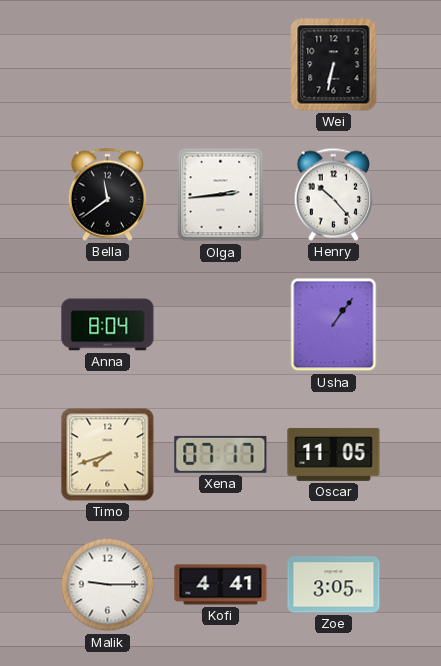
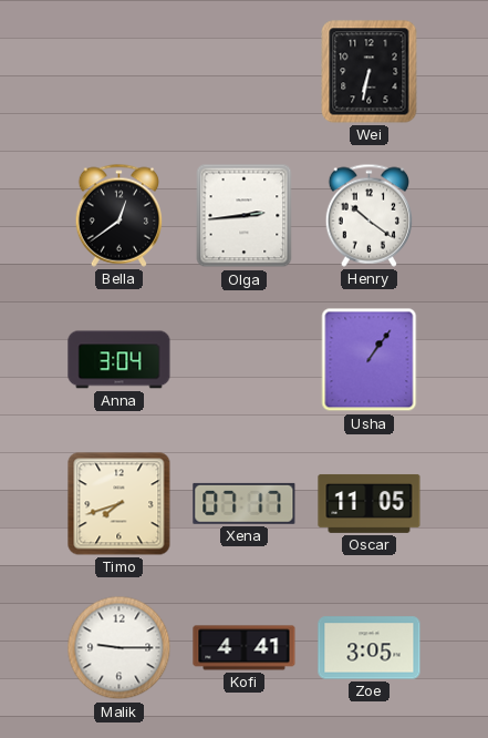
Bella: 11:39 -> 12:39
Henry: 10:23 -> 10:21
Anna: 8:04 -> 3:04
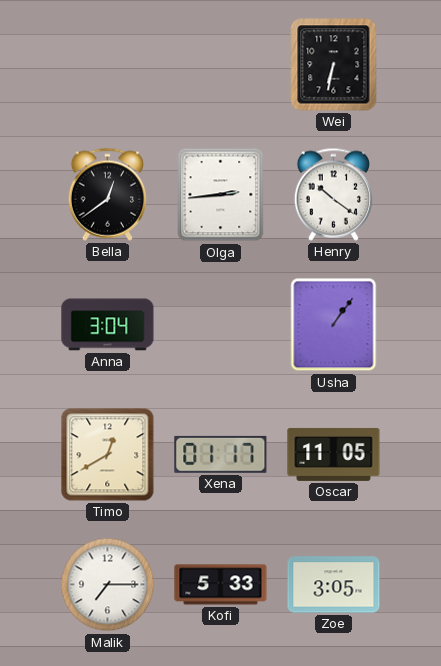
Timo: 7:42 -> 12:40
Xena: 07:17 -> 01:17
Malik: 9:15 -> 7:15
Kofi: 4:41 -> 5:33
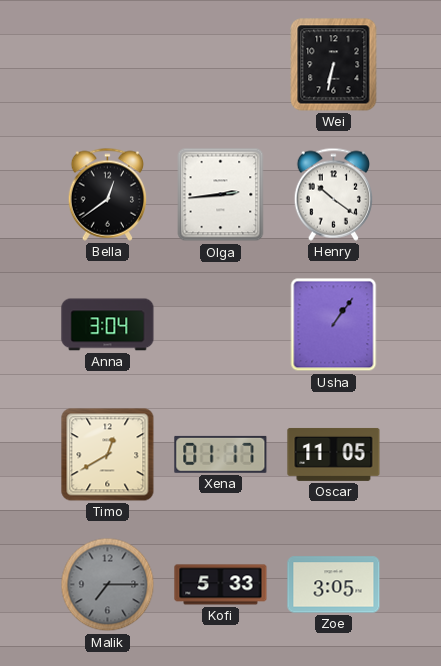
Malik dial: white -> grey
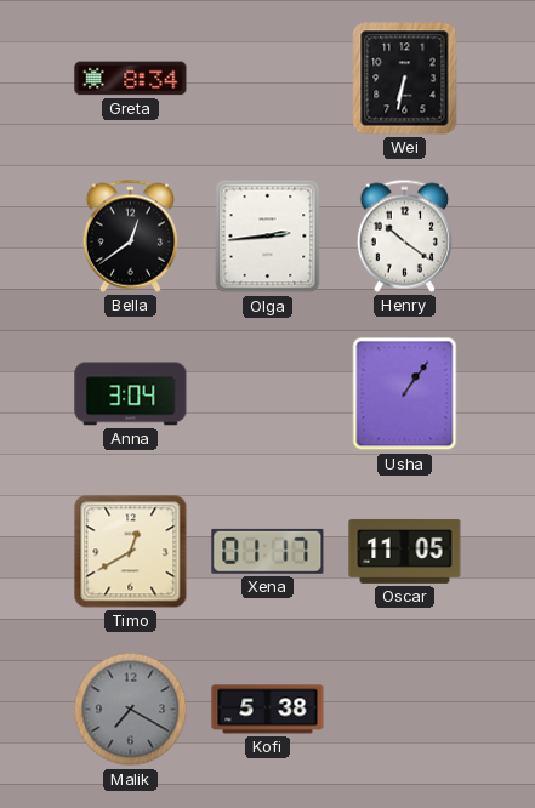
Greta: none -> 8:34
Malik: 7:15 -> 7:20
Kofi: 5:33 -> 5:38
Zoe: 3:05 -> none
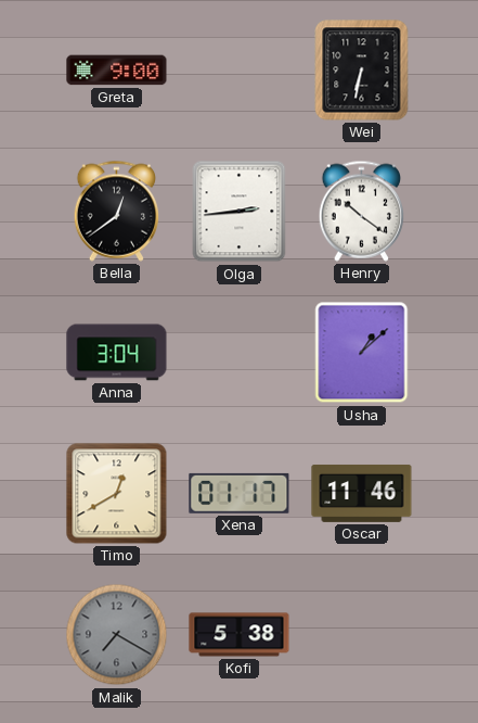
Greta: 8:34 -> 9:00
Usha: 1:06 -> 1:08
Oscar: 11:05 -> 11:46
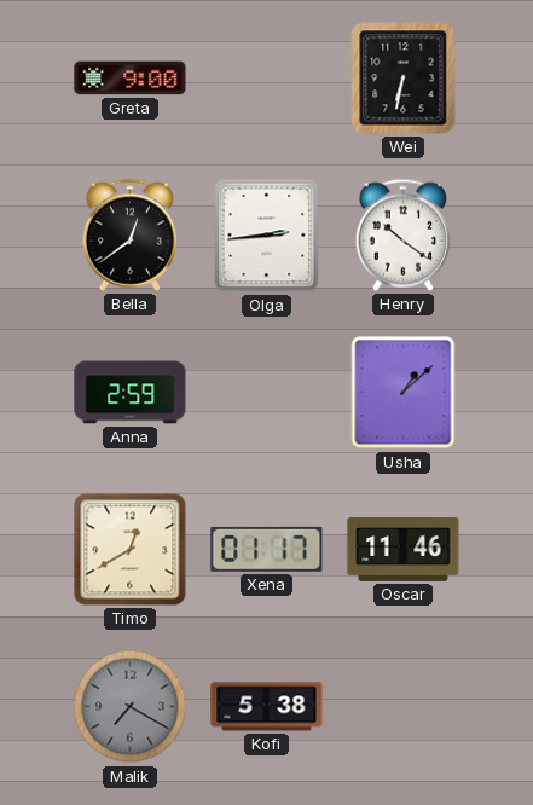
Anna: 3:04 -> 2:59
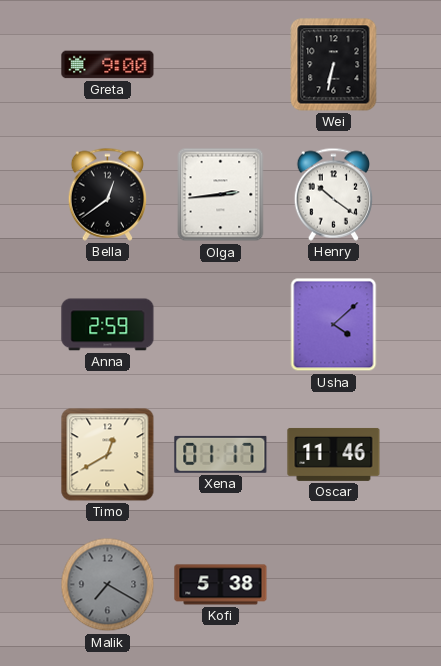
Usha: 1:08 -> 4:08
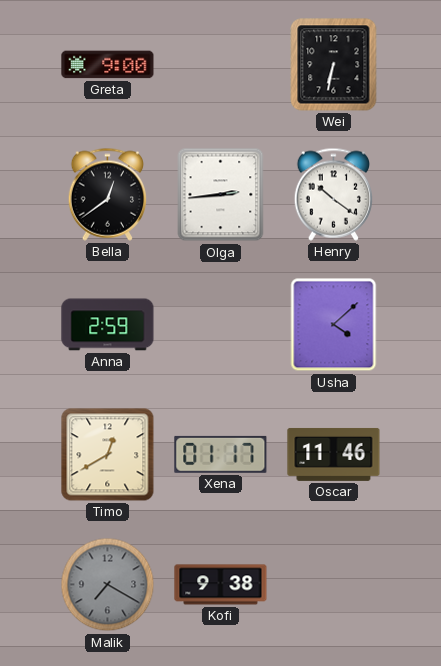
Kofi: 5:38 -> 9:38
